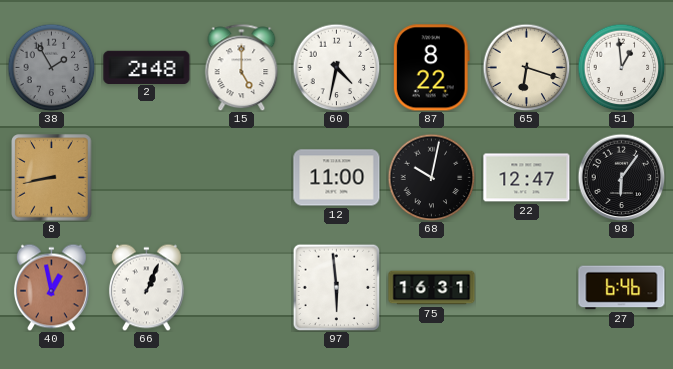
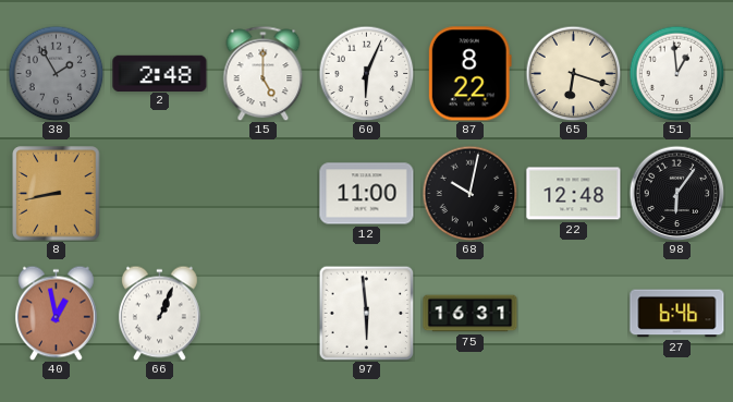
60: 4:32 -> 6:04
22: 12:47 -> 12:48
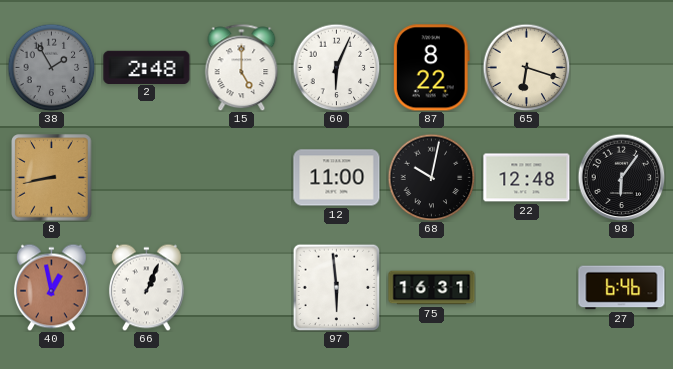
51: 12:59 -> none
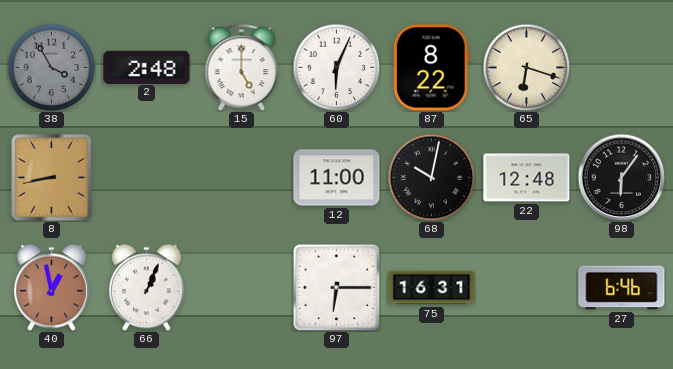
38: 1:55 -> 3:55
97: 5:59 -> 6:15
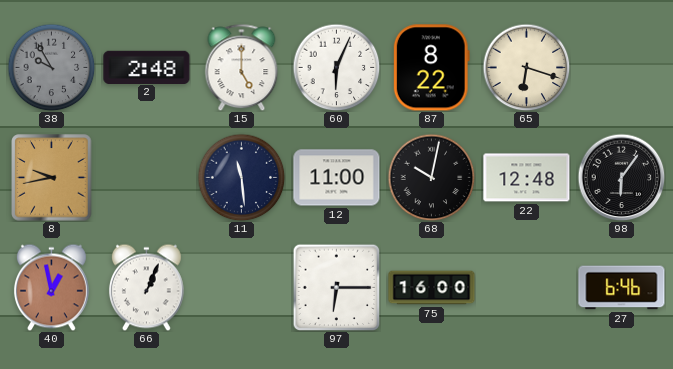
38: 3:55 -> 9:55
8: 8:43 -> 9:43
11: none -> 11:29
75: 16:31 -> 16:00
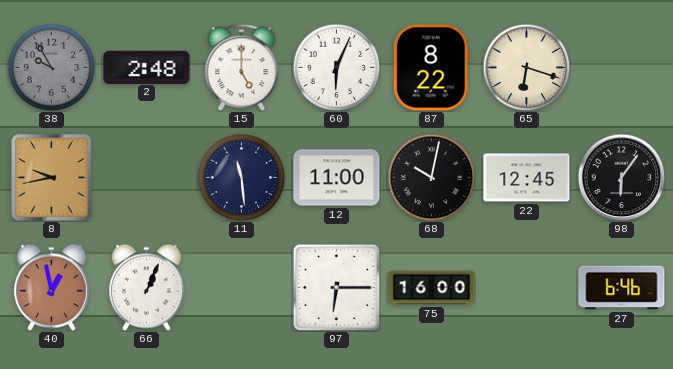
22: 12:48 -> 12:45
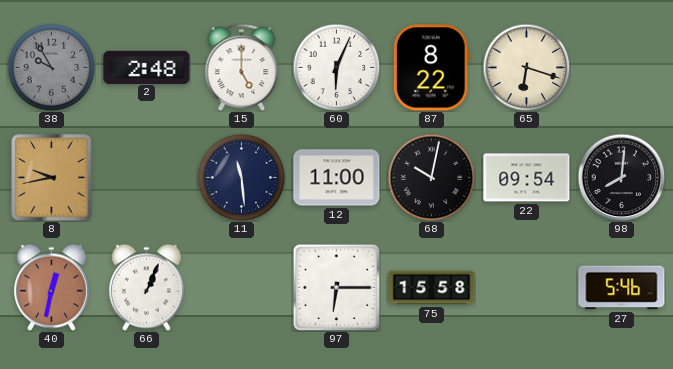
22: 12:45 -> 09:54
98: 6:06 -> 8:01
40: 12:58 -> 12:32
75: 16:00 -> 15:58
27: 6:46 -> 5:46
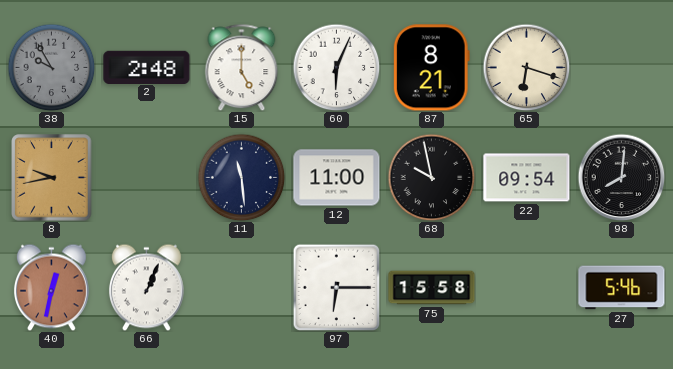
87: 8:22 -> 8:21
68: 10:02 -> 9:58
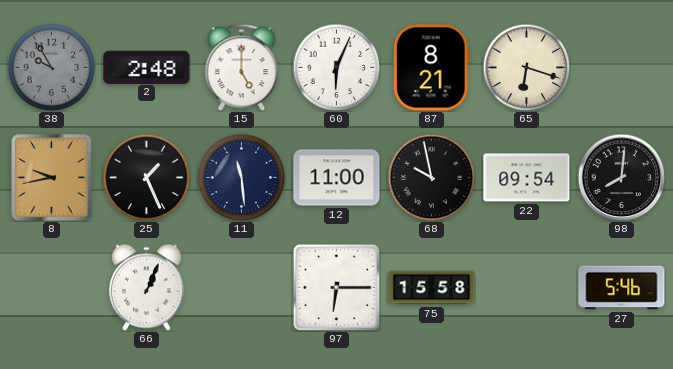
25: none -> 1:26
40: 12:32 -> none
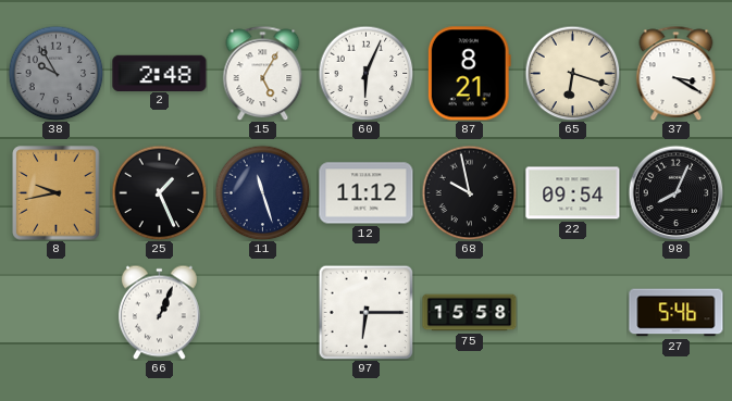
15: 5:00 -> 5:05
37: none -> 3:20
11: 11:29 -> 11:27
12: 11:00 -> 11:12
98: 8:01 -> 8:04
